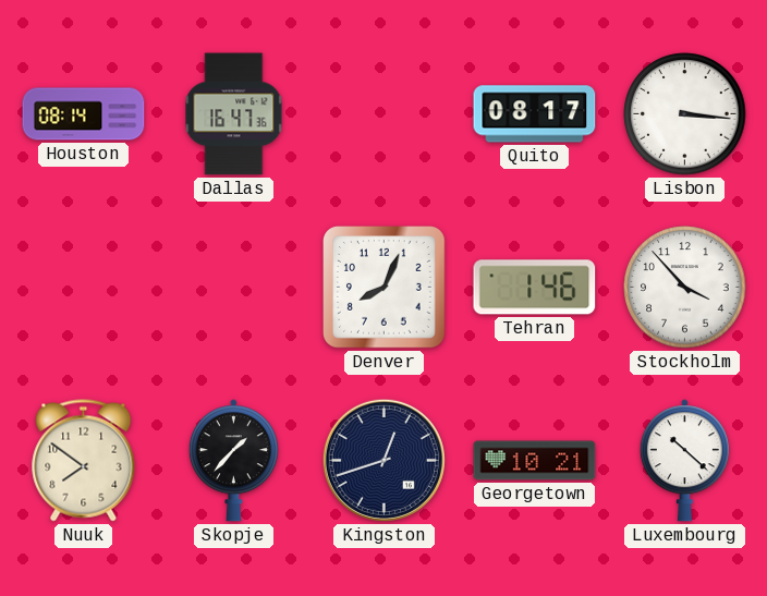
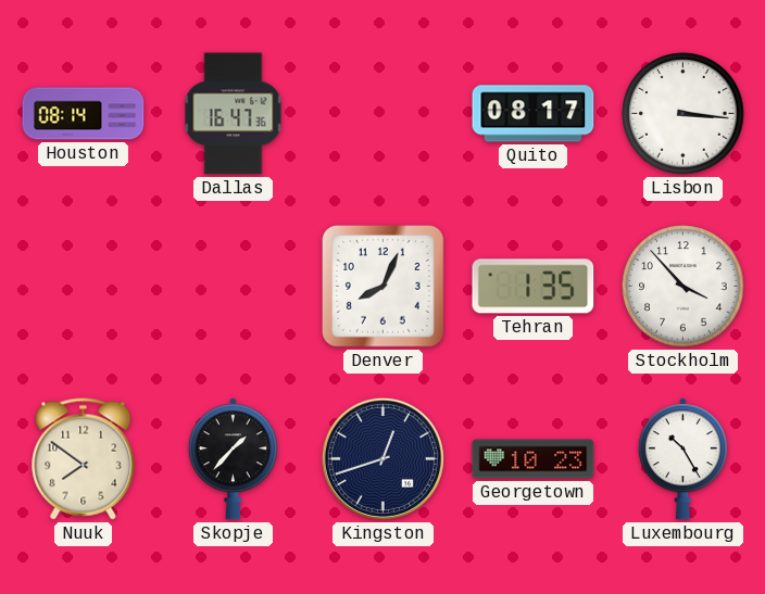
Tehran: 1:46 -> 1:35
Georgetown: 10:21 -> 10:23
Luxembourg: 10:22 -> 10:25
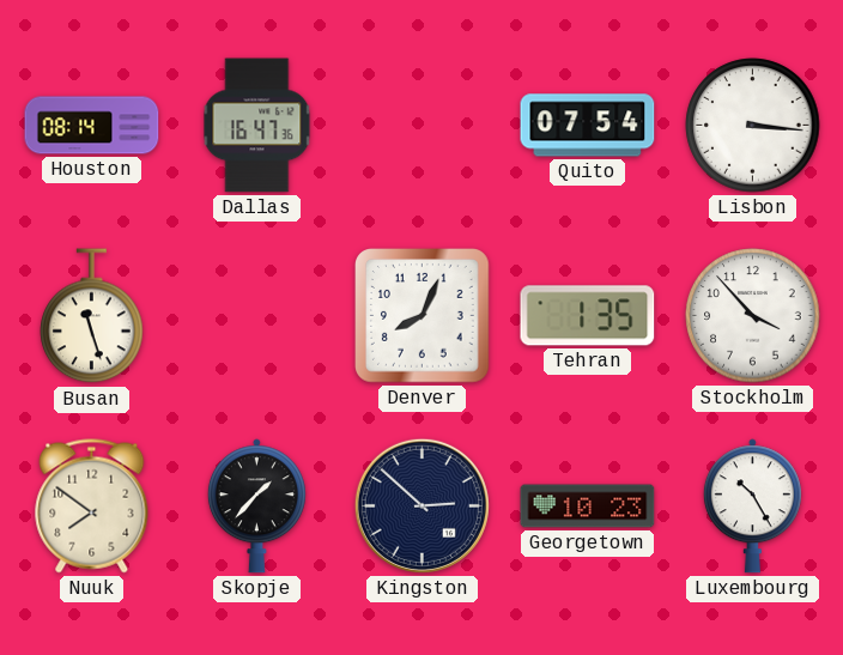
Quito: 08:17 -> 07:54
Busan: none -> 11:27
Kingston: 12:42 -> 2:52
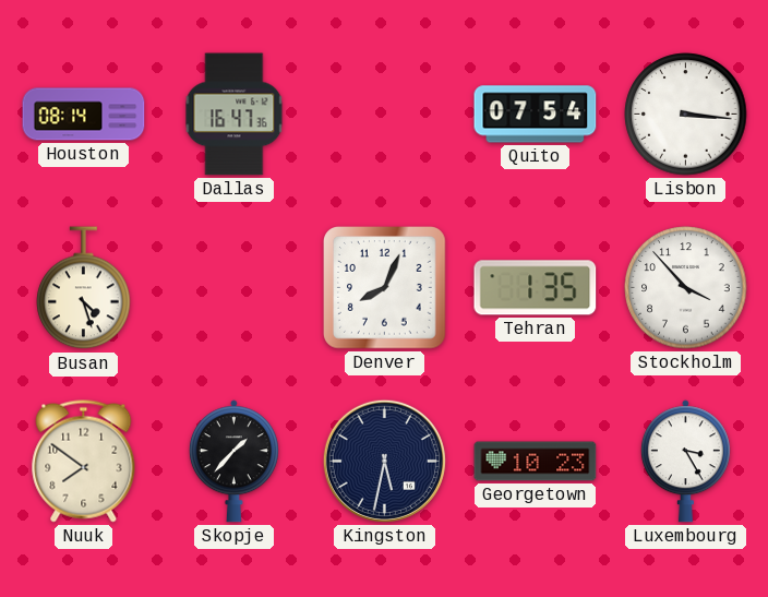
Busan: 11:27 -> 4:27
Kingston: 2:52 -> 5:32
Luxembourg: 10:25 -> 3:25
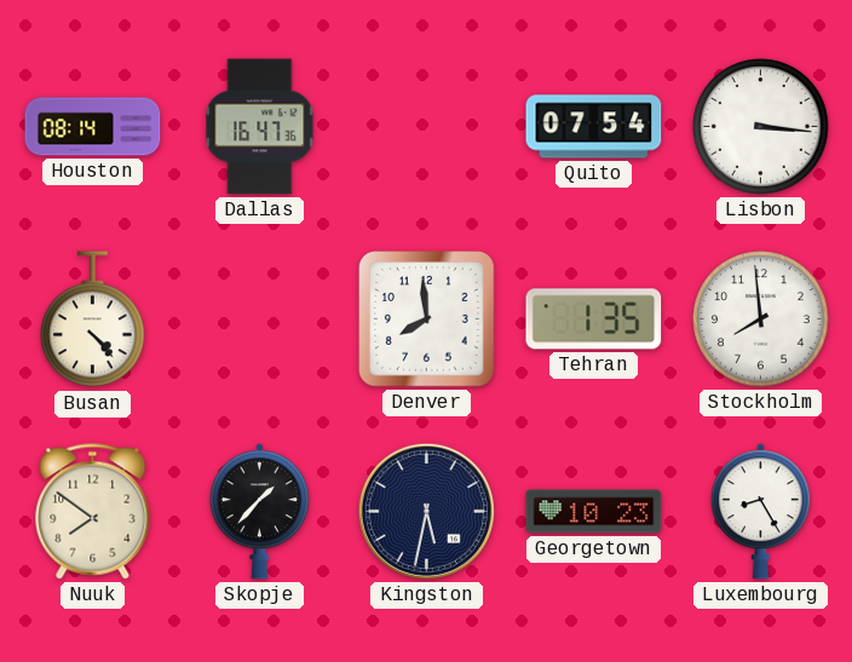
Busan: 4:27 -> 4:23
Denver: 8:04 -> 7:59
Stockholm: 3:53 -> 7:59
Luxembourg: 3:25 -> 8:25
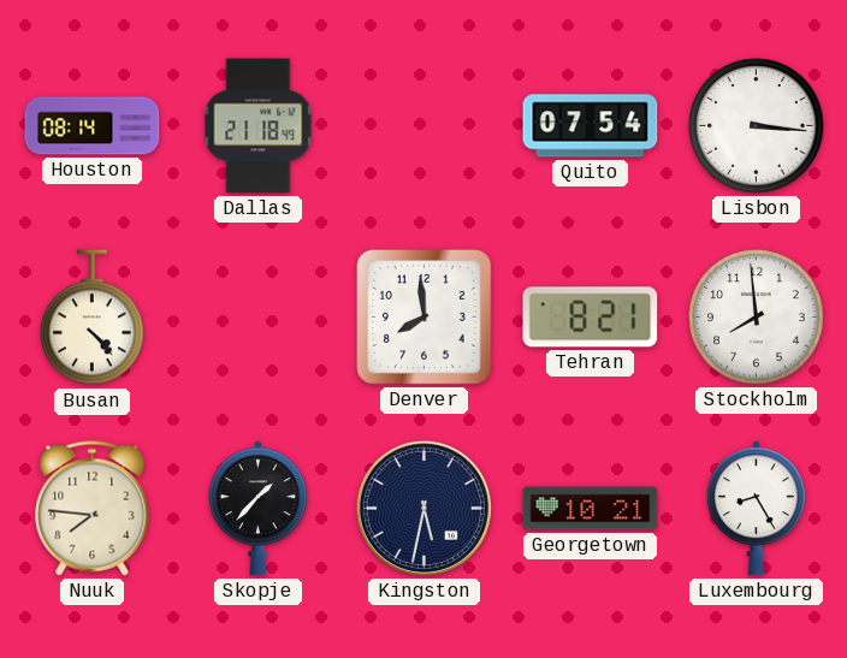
Dallas: 16:47 -> 21:18
Tehran: 1:35 -> 8:21
Nuuk: 7:51 -> 7:46
Georgetown: 10:23 -> 10:21
